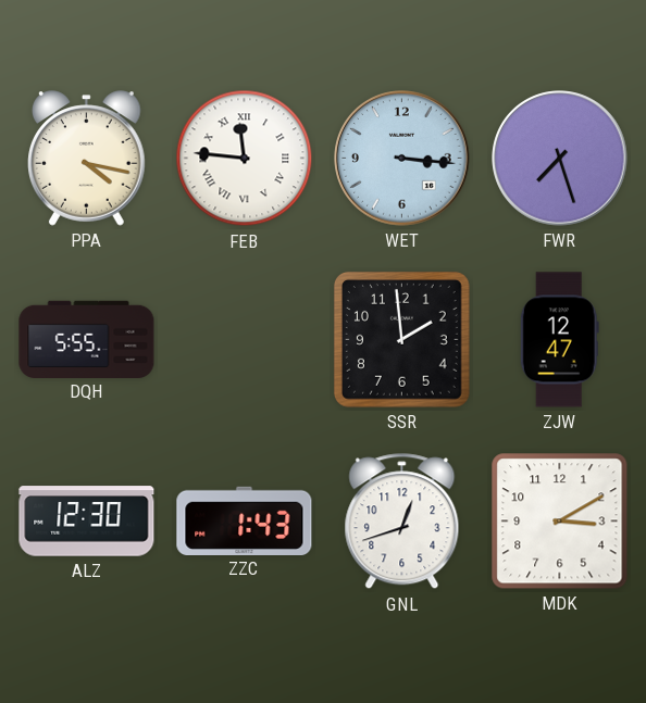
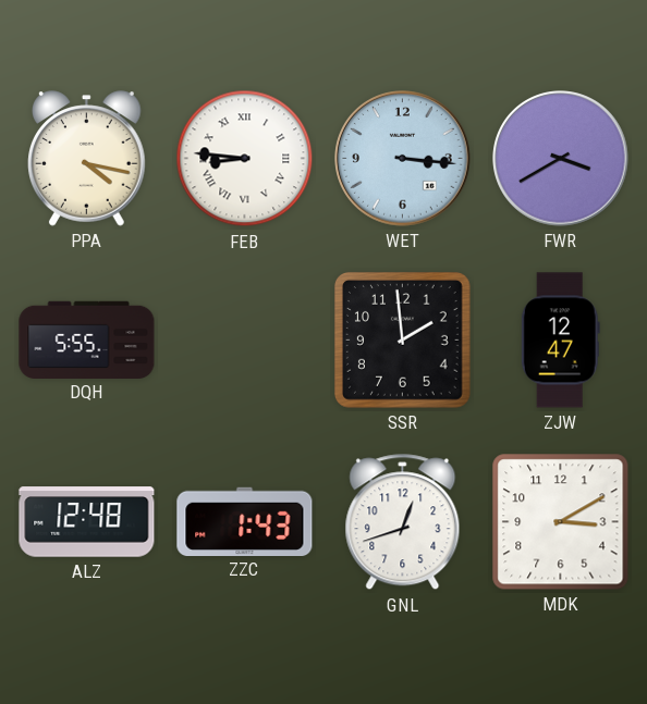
FEB: 11:46 -> 8:46
FWR: 7:27 -> 3:40
ALZ: 12:30 -> 12:48
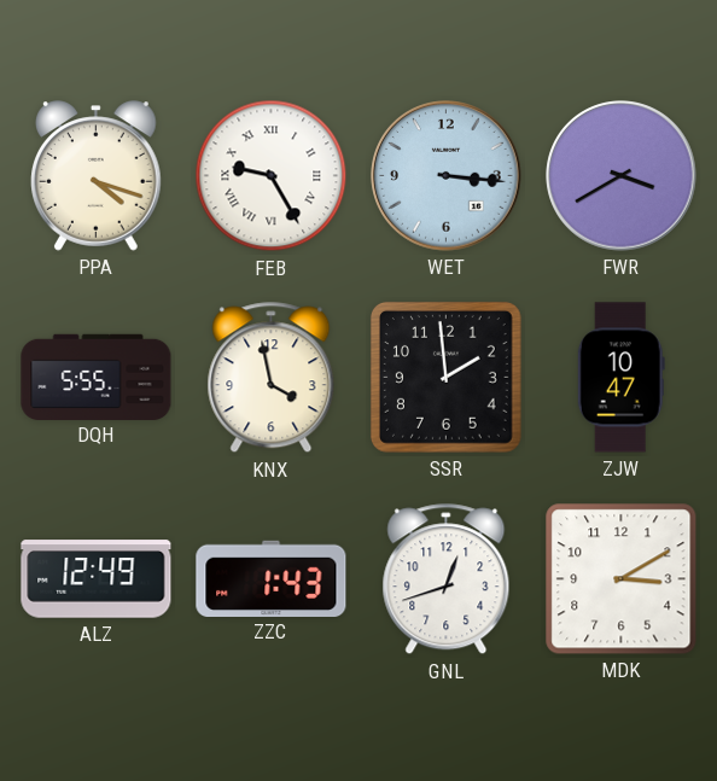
PPA: 4:17 -> 4:18
FEB: 8:46 -> 9:25
KNX: none -> 3:58
ZJW: 12:47 -> 10:47
ALZ: 12:48 -> 12:49
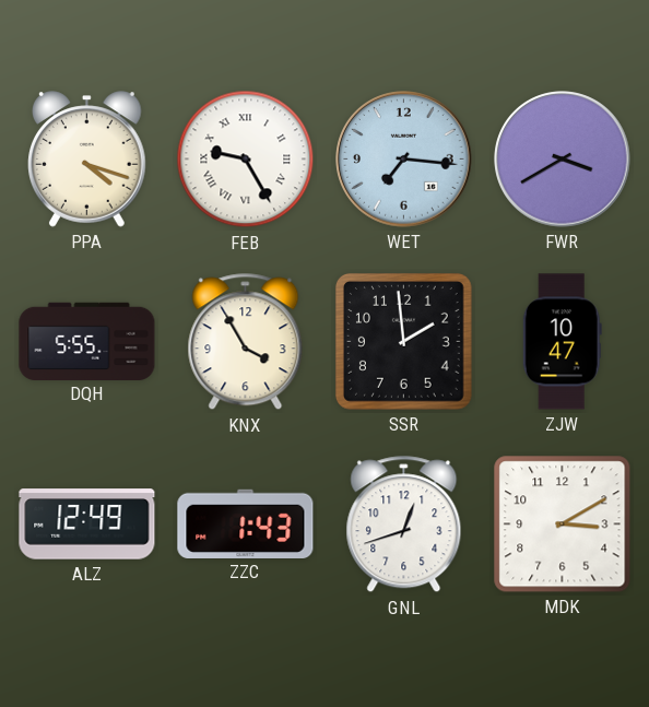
WET: 3:16 -> 7:16
KNX: 3:58 -> 3:55
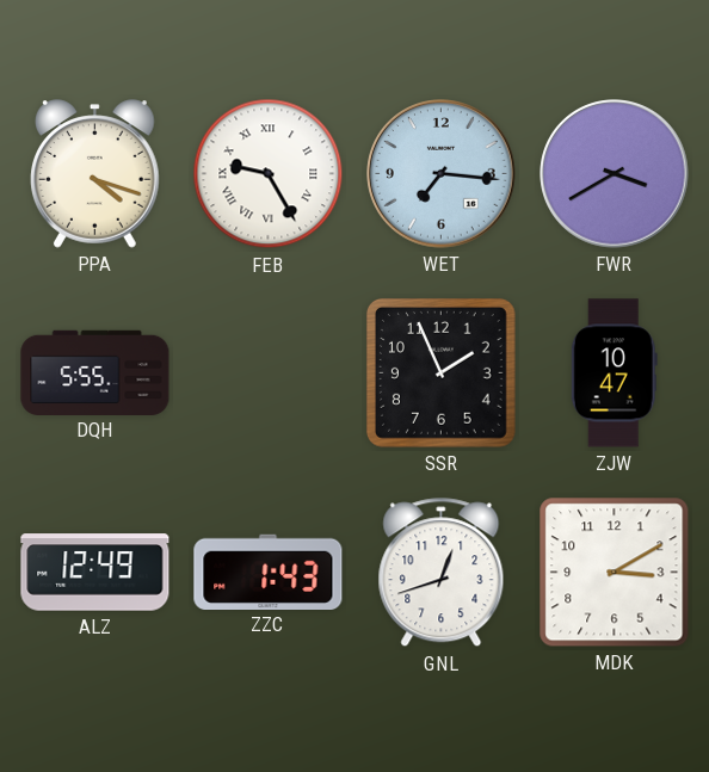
KNX: 3:55 -> none
SSR: 1:59 -> 1:56
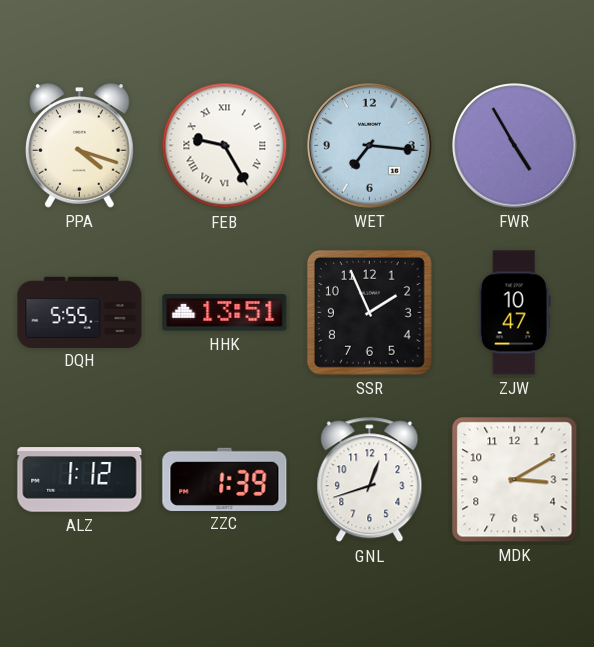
FWR: 3:40 -> 4:55
HHK: none -> 13:51
ALZ: 12:49 -> 1:12
ZZC: 1:43 -> 1:39
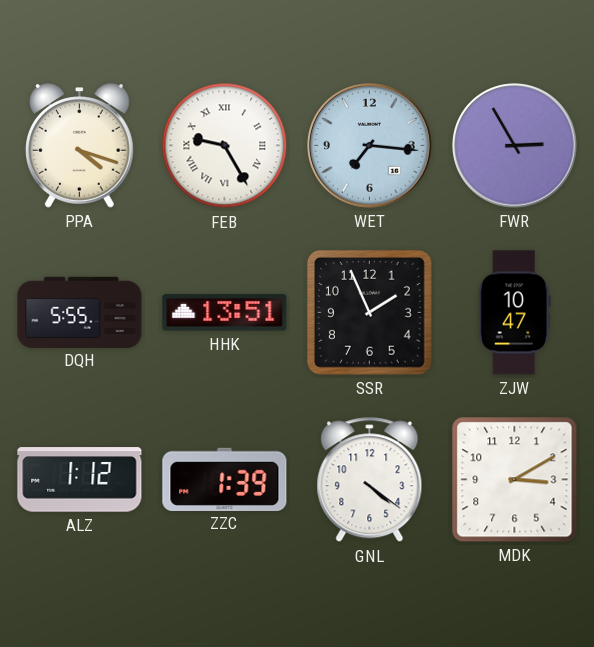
FWR: 4:55 -> 2:55
GNL: 12:42 -> 4:21
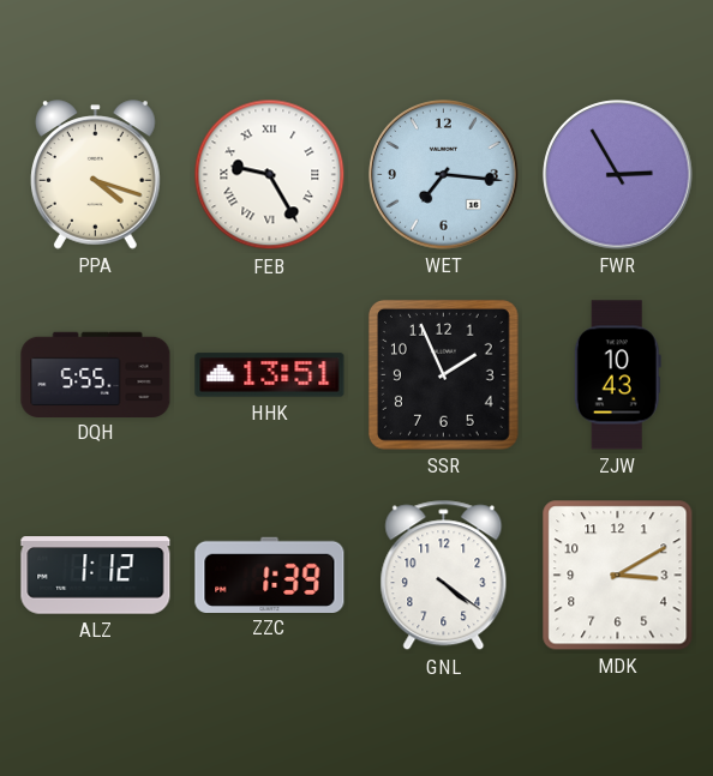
ZJW: 10:47 -> 10:43
